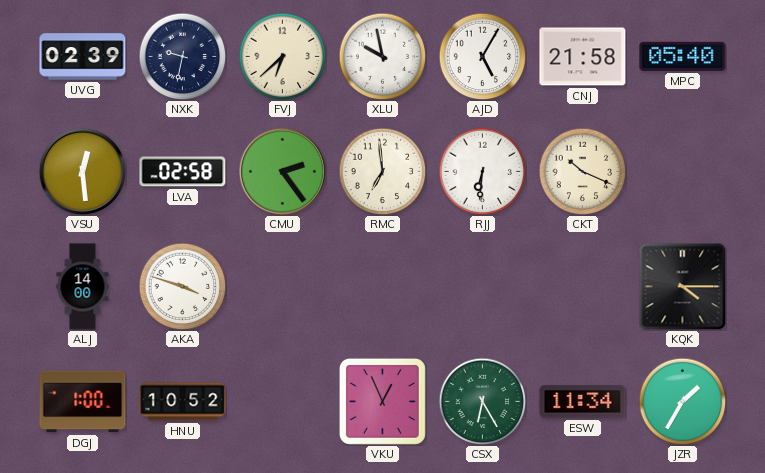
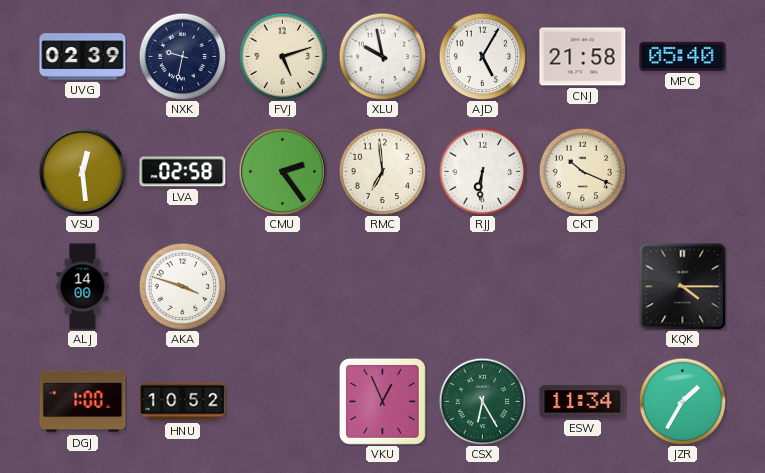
FVJ: 6:38 -> 5:12
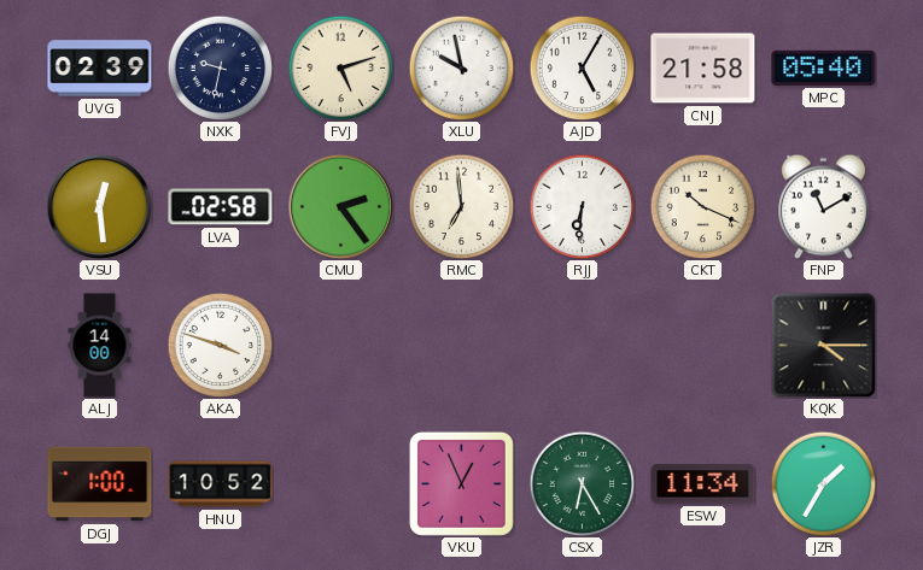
FNP: none -> 11:10
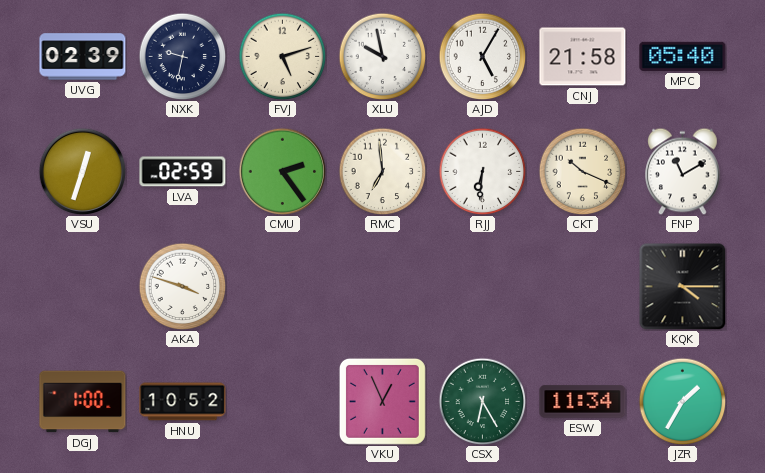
VSU: 12:29 -> 12:33
LVA: 02:58 -> 02:59
ALJ: 14:00 -> none
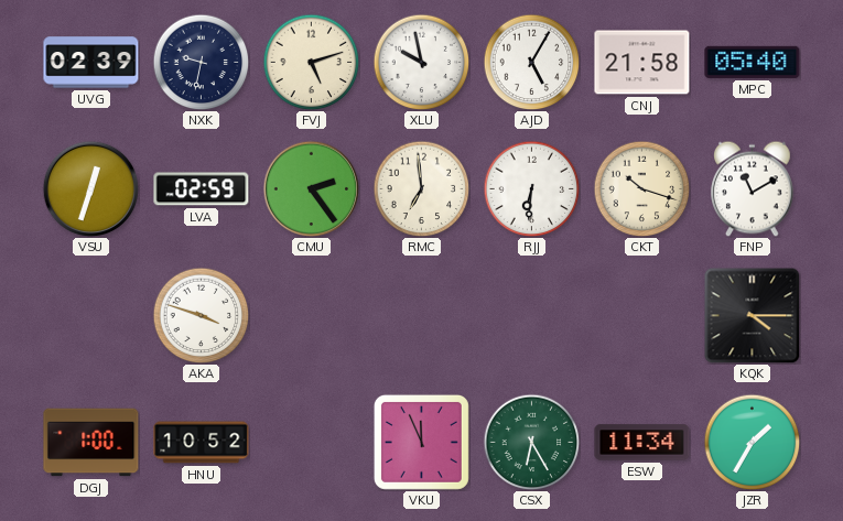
CKT: 10:19 -> 10:18
VKU: 12:56 -> 11:56
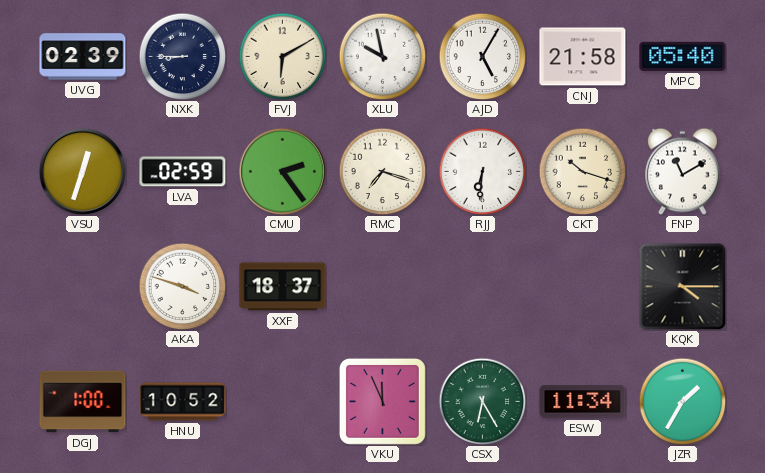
NXK: 9:32 -> 8:45
FVJ: 5:12 -> 6:10
RMC: 6:59 -> 7:18
XXF: none -> 18:37
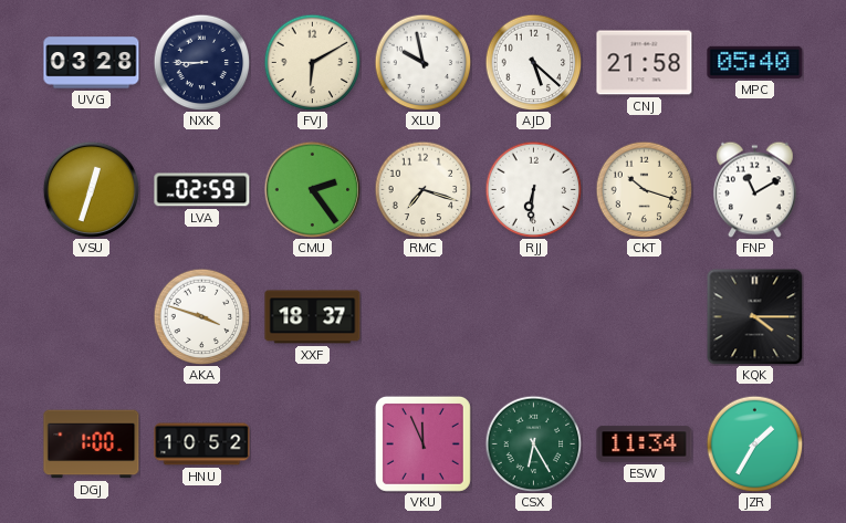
UVG: 02:39 -> 03:28
AJD: 5:05 -> 5:22
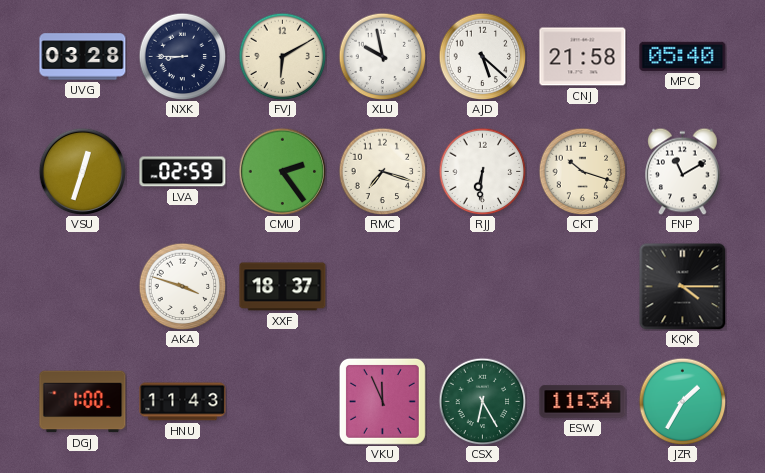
HNU: 10:52 -> 11:43
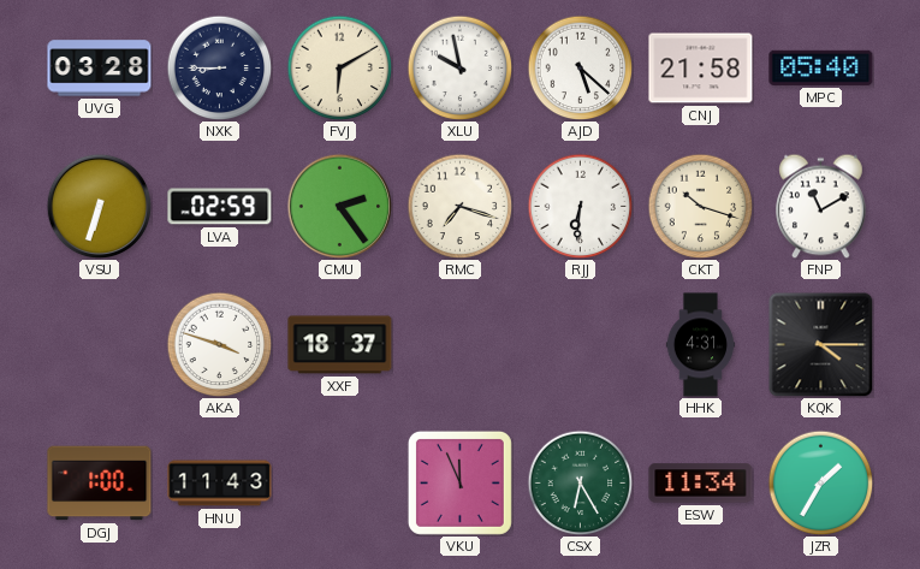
VSU: 12:33 -> 6:33
HHK: none -> 4:31
